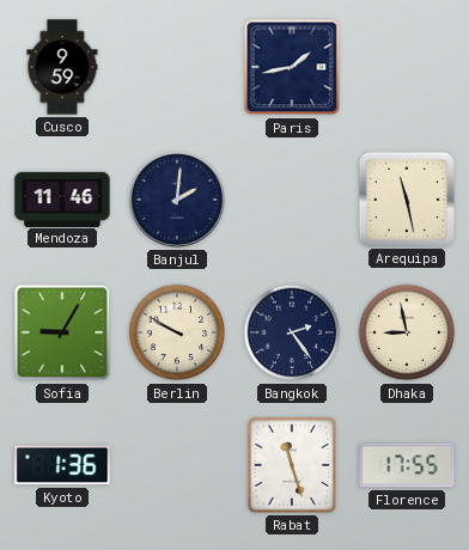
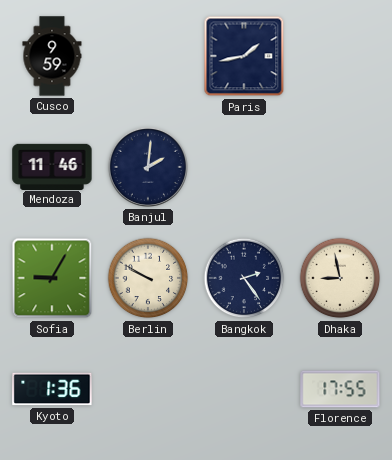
Arequipa: 11:28 -> none
Rabat: 11:27 -> none
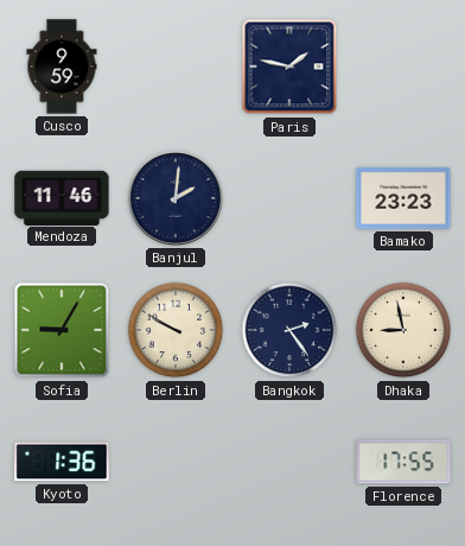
Paris: 1:43 -> 1:47
Bamako: none -> 23:23
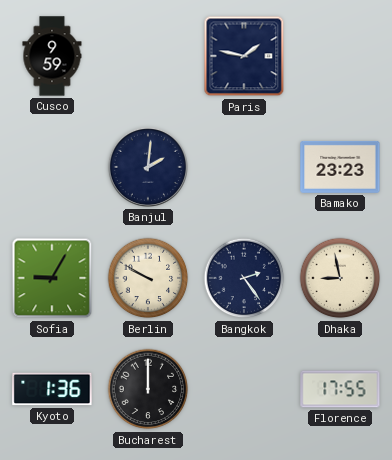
Mendoza: 11:46 -> none
Bucharest: none -> 12:00
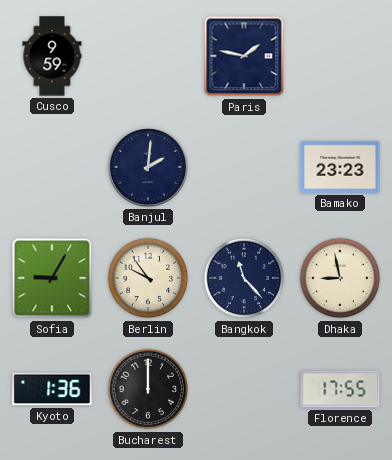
Berlin: 9:50 -> 9:54
Bangkok: 2:24 -> 11:23
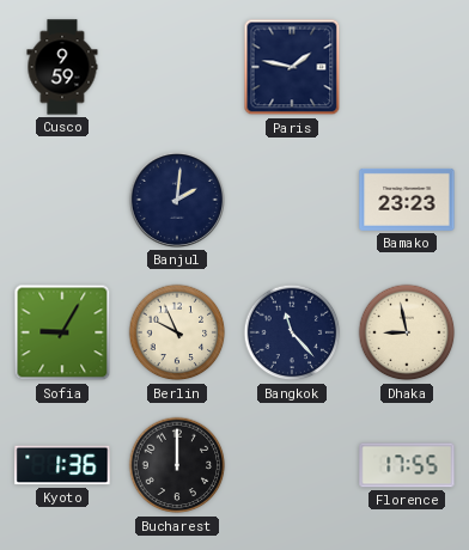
Berlin: 9:54 -> 9:56
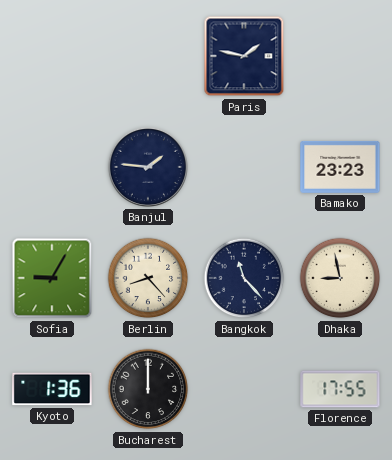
Cusco: 9:59 -> none
Banjul: 2:01 -> 1:46
Berlin: 9:56 -> 8:23
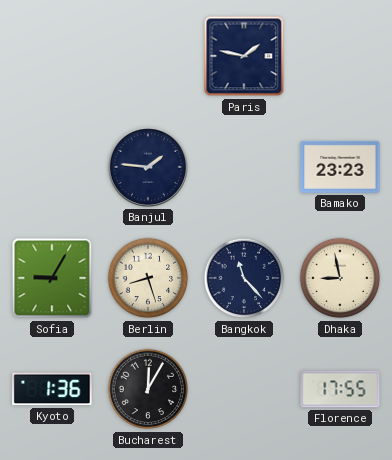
Berlin: 8:23 -> 8:27
Bucharest: 12:00 -> 12:05
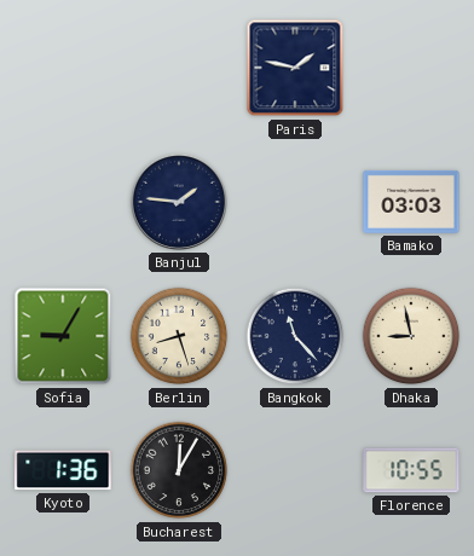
Bamako: 23:23 -> 03:03
Florence: 17:55 -> 10:55
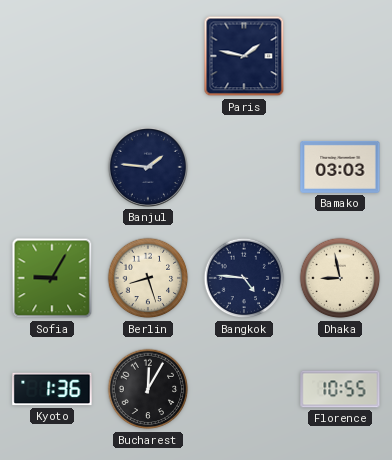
Bangkok: 11:23 -> 4:46
